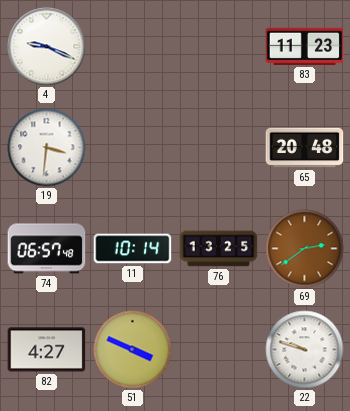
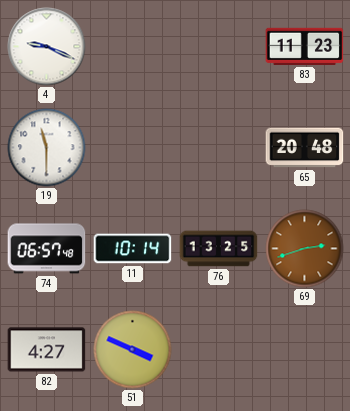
19: 3:31 -> 11:30
69: 2:39 -> 2:42
22: 9:48 -> none
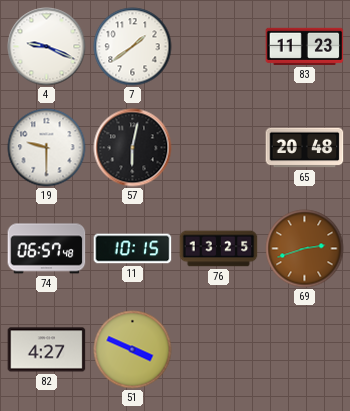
7: none -> 1:39
19: 11:30 -> 9:30
57: none -> 6:02
11: 10:14 -> 10:15
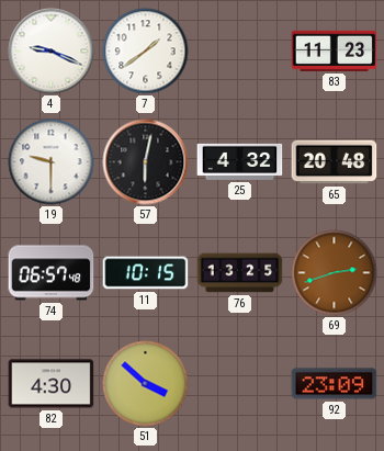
25: none -> 4:32
82: 4:27 -> 4:30
51: 3:49 -> 3:52
92: none -> 23:09
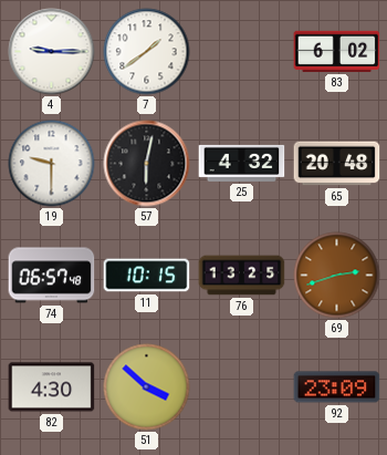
4: 9:19 -> 9:15
83: 11:23 -> 6:02
